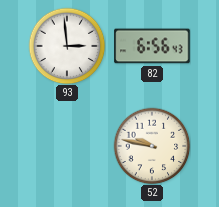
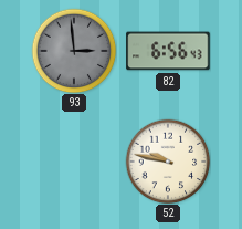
93 dial: white -> grey
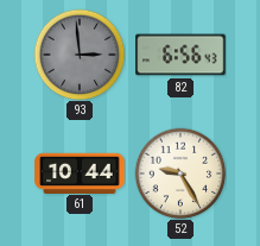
61: none -> 10:44
52: 9:47 -> 9:25
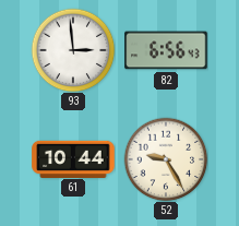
93 dial: grey -> white
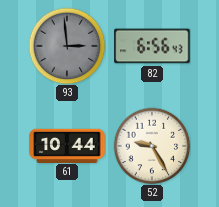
93 dial: white -> grey
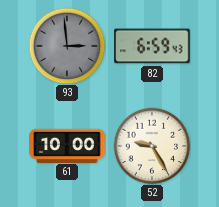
82: 6:56 -> 6:59
61: 10:44 -> 10:00
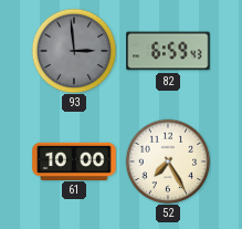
52: 9:25 -> 7:25
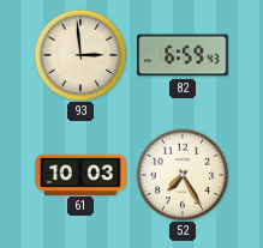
93 dial: grey -> cream
61: 10:00 -> 10:03
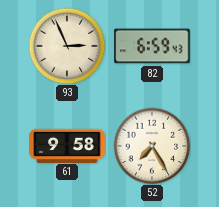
93: 2:59 -> 2:56
61: 10:03 -> 9:58
